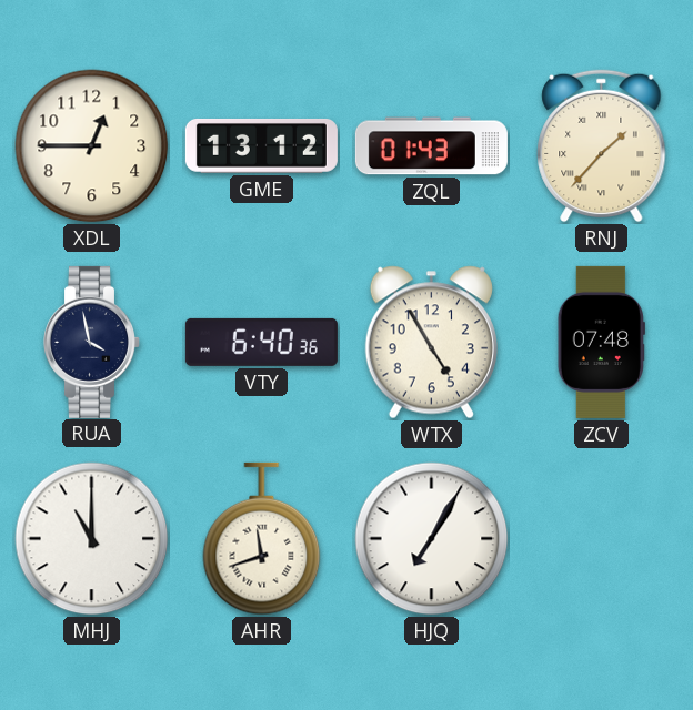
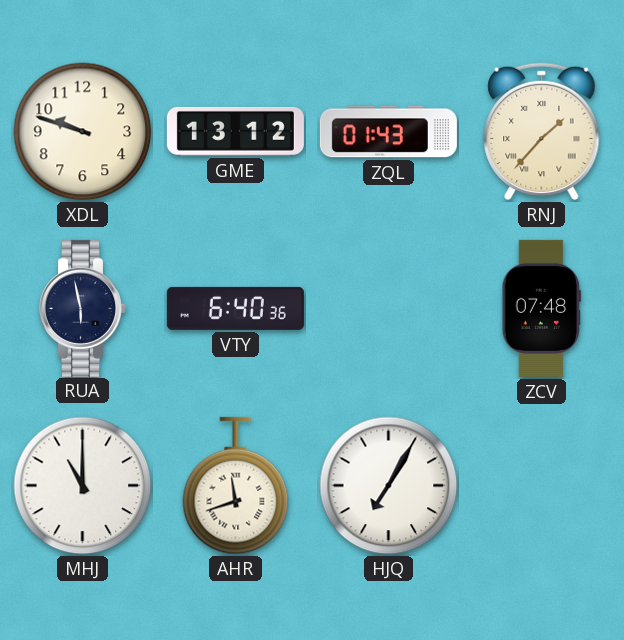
XDL: 12:45 -> 9:48
RUA: 3:58 -> 5:58
WTX: 4:55 -> none
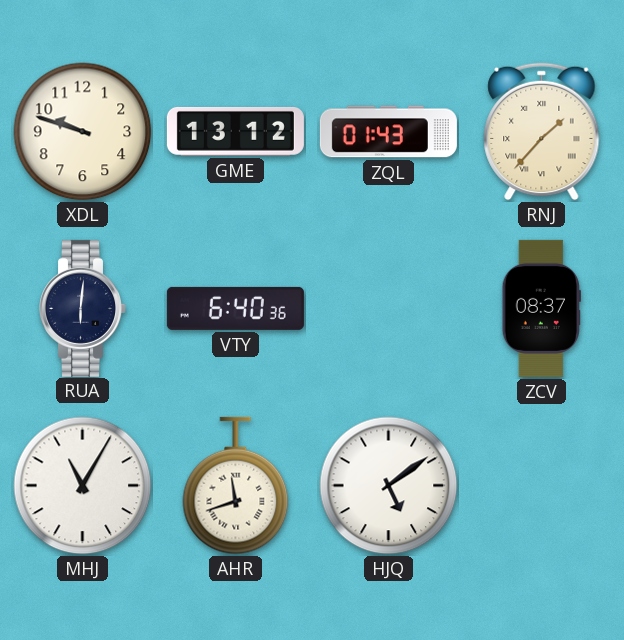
RUA: 5:58 -> 6:01
ZCV: 07:48 -> 08:37
MHJ: 11:00 -> 11:05
HJQ: 7:05 -> 5:09
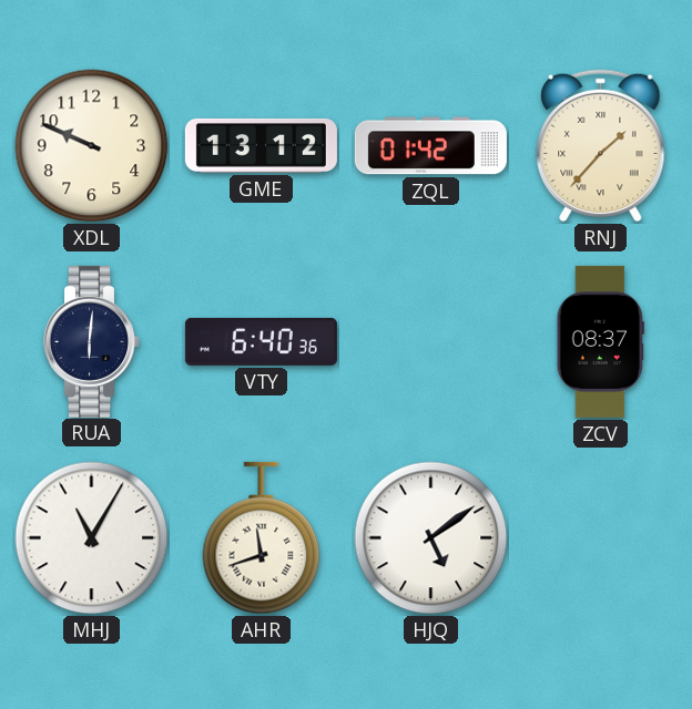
XDL: 9:48 -> 9:49
ZQL: 01:43 -> 01:42
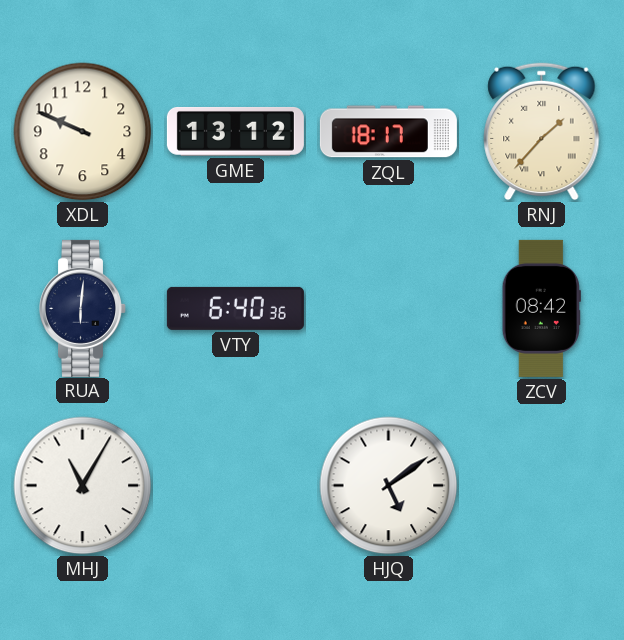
ZQL: 01:42 -> 18:17
ZCV: 08:37 -> 08:42
AHR: 11:42 -> none
